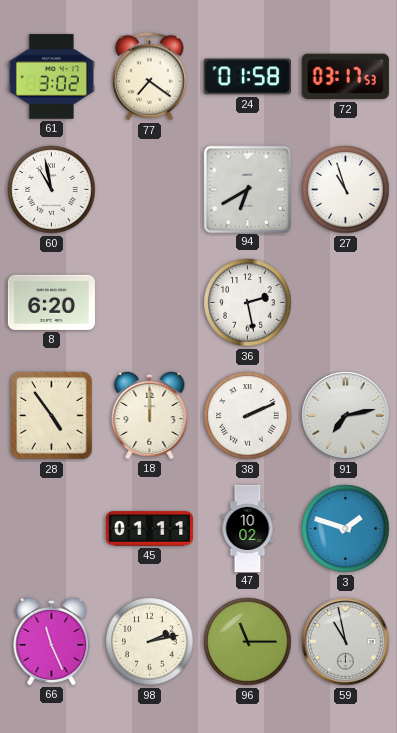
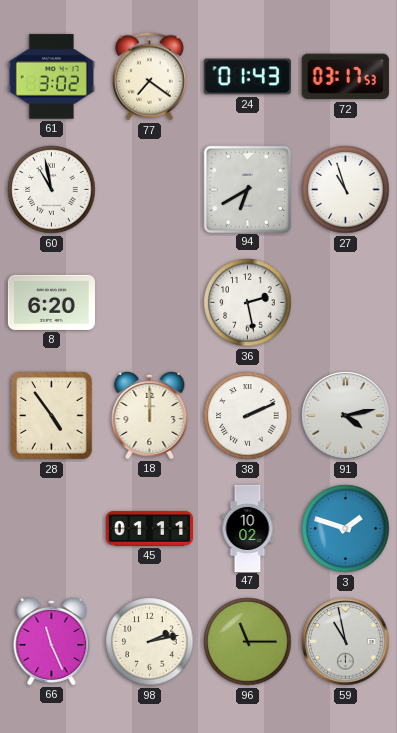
24: 01:58 -> 01:43
91: 7:13 -> 4:13
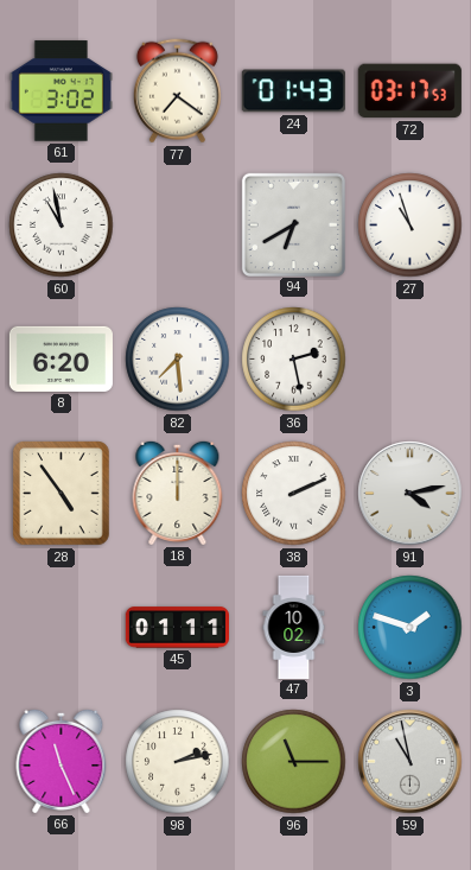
82: none -> 7:29
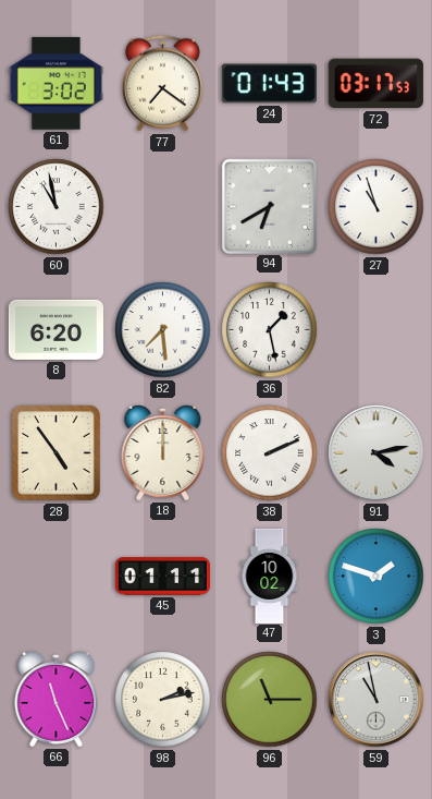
36: 2:28 -> 1:28
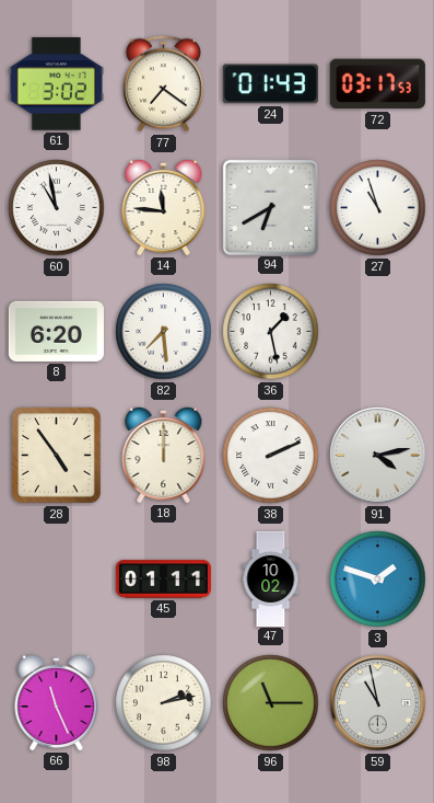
14: none -> 11:46
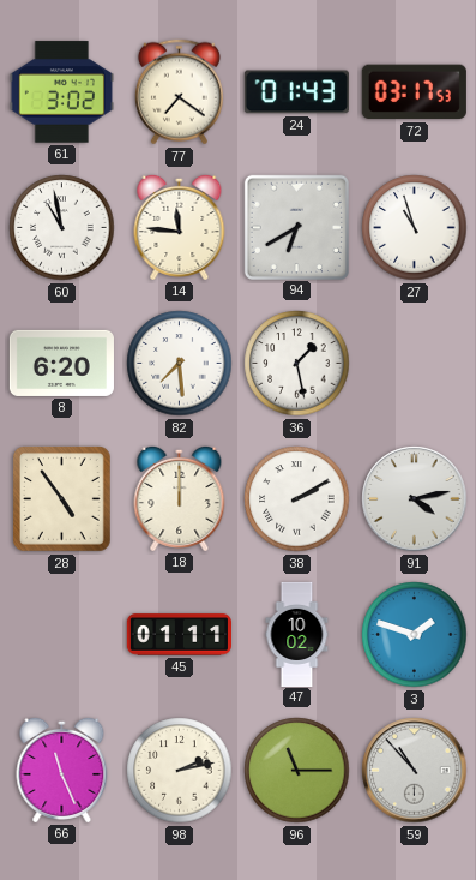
38: 2:11 -> 2:10
59: 10:58 -> 10:53
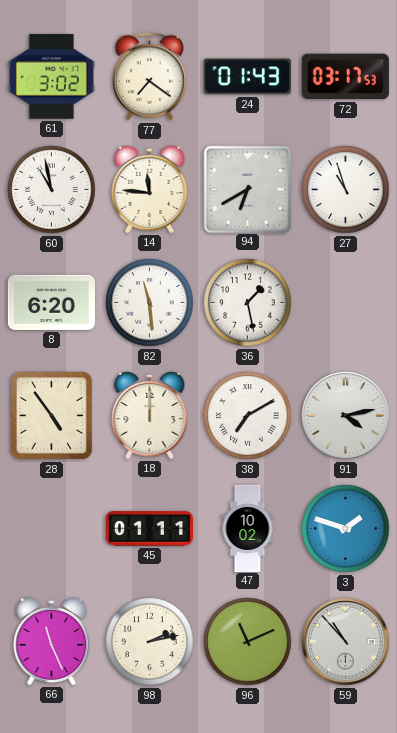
82: 7:29 -> 11:29
38: 2:10 -> 7:10
96: 11:15 -> 11:11
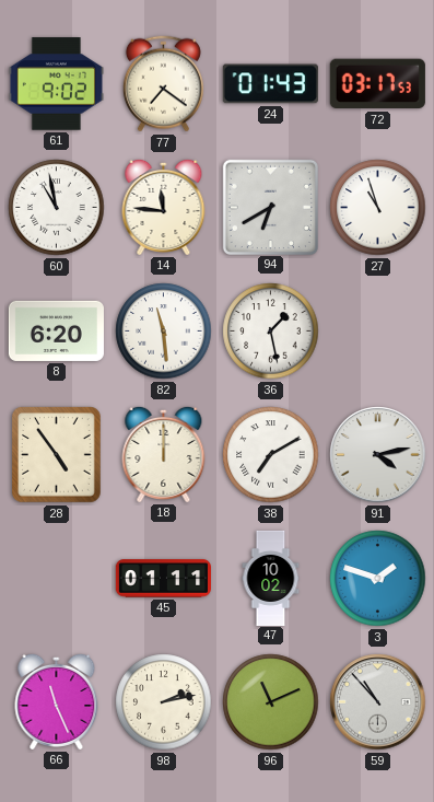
61: 3:02 -> 9:02
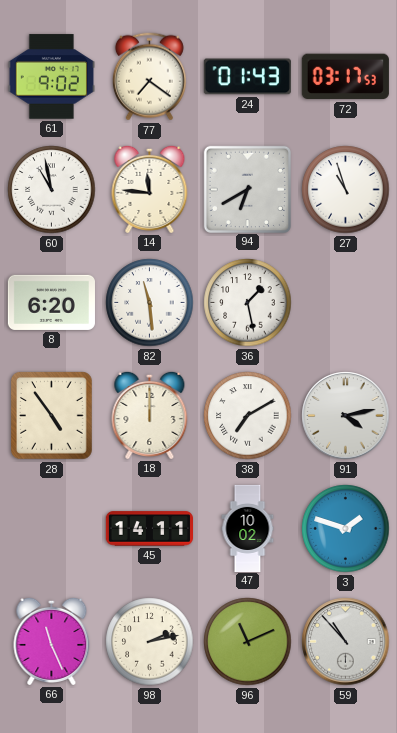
45: 01:11 -> 14:11
